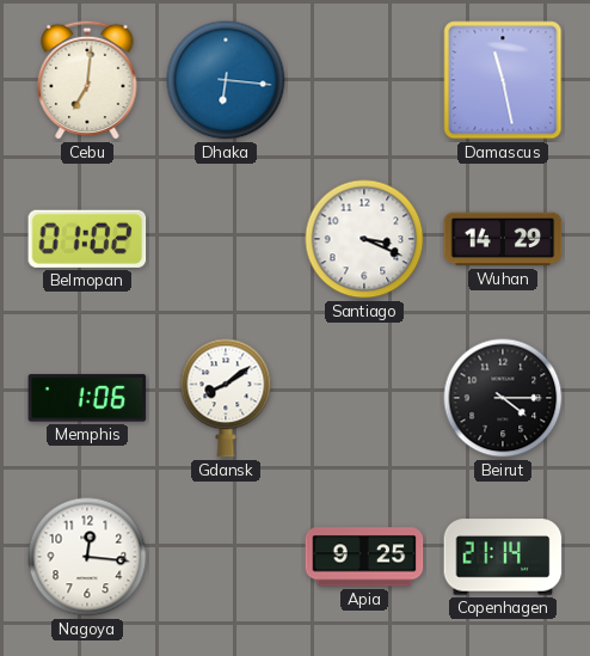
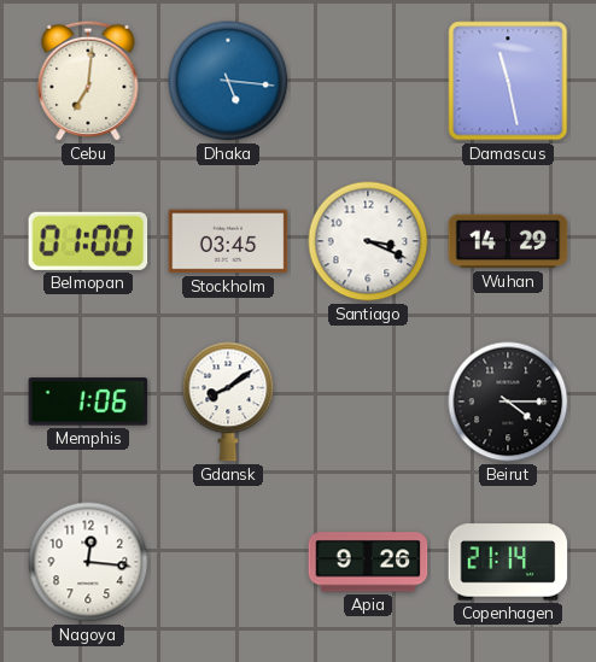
Dhaka: 6:16 -> 5:16
Belmopan: 01:02 -> 01:00
Stockholm: none -> 03:45
Apia: 9:25 -> 9:26
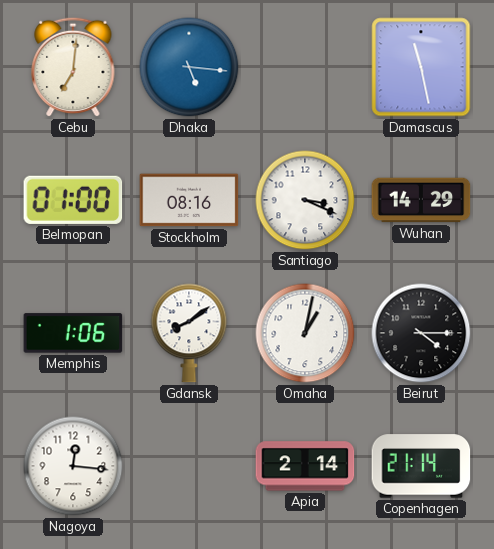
Stockholm: 03:45 -> 08:16
Omaha: none -> 1:02
Apia: 9:26 -> 2:14
